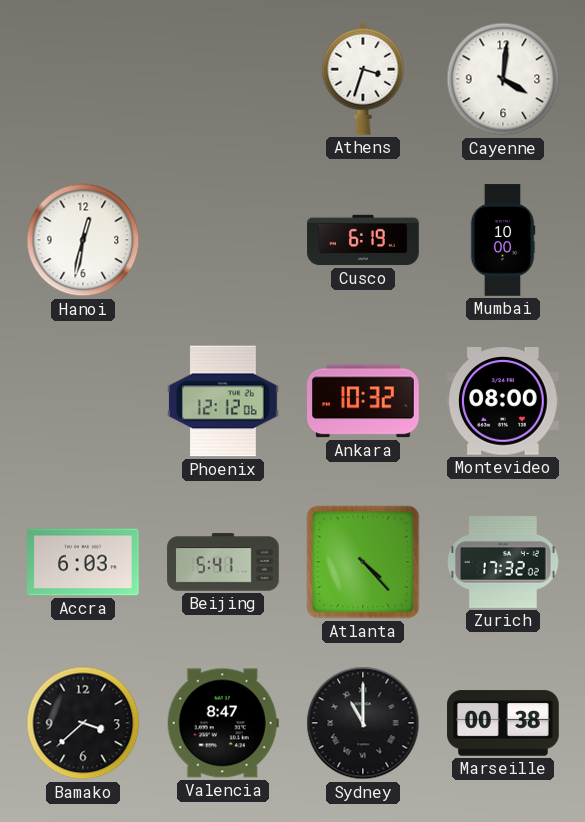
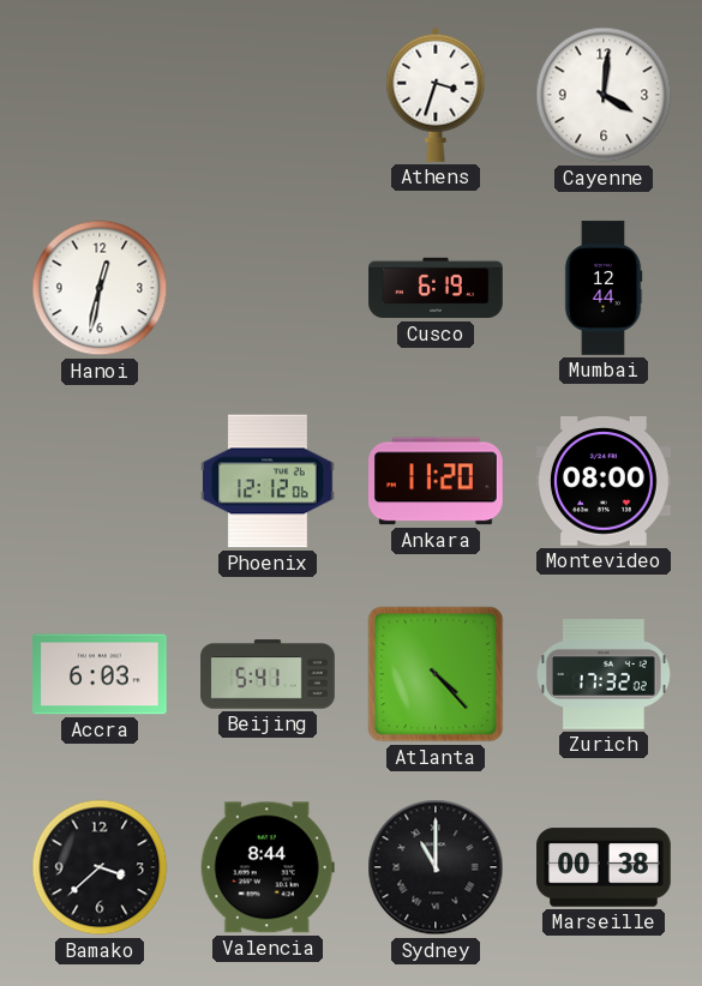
Mumbai: 10:00 -> 12:44
Ankara: 10:32 -> 11:20
Valencia: 8:47 -> 8:44
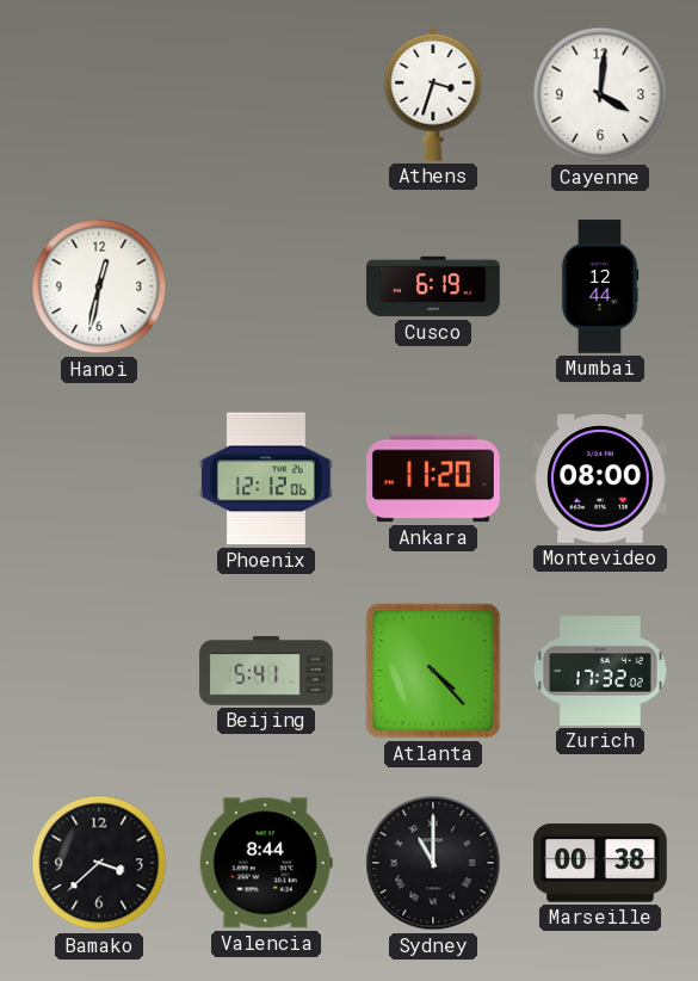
Accra: 6:03 -> none
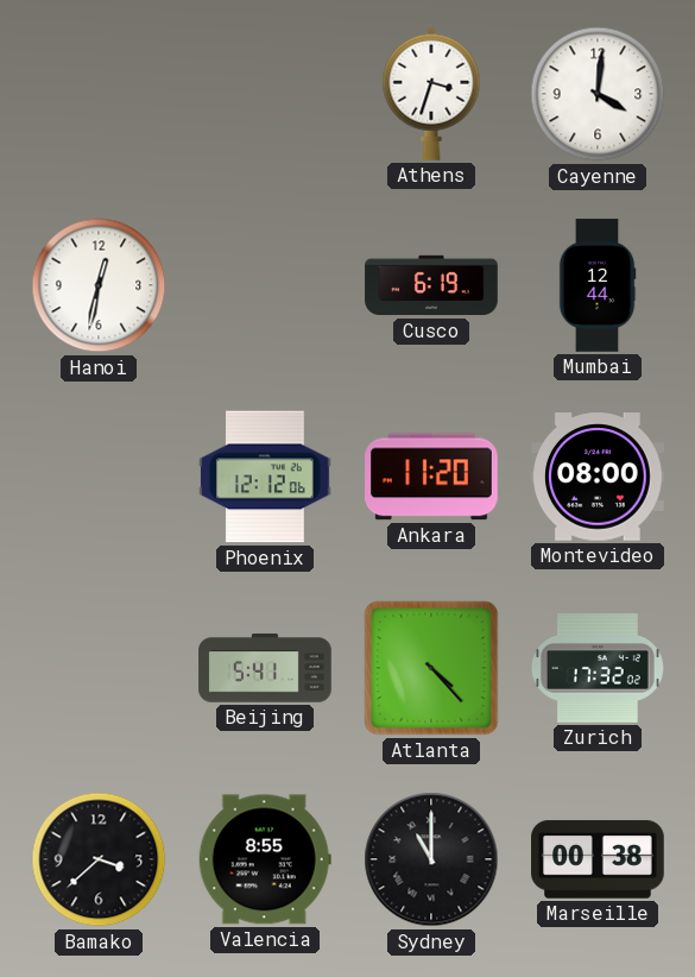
Valencia: 8:44 -> 8:55
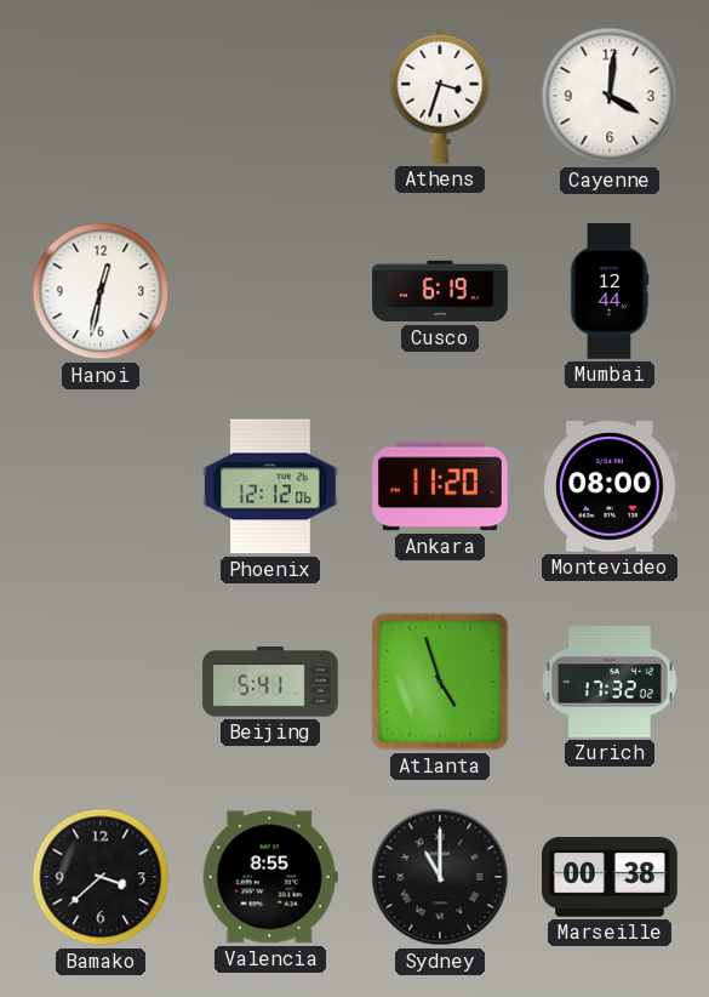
Atlanta: 4:23 -> 4:57
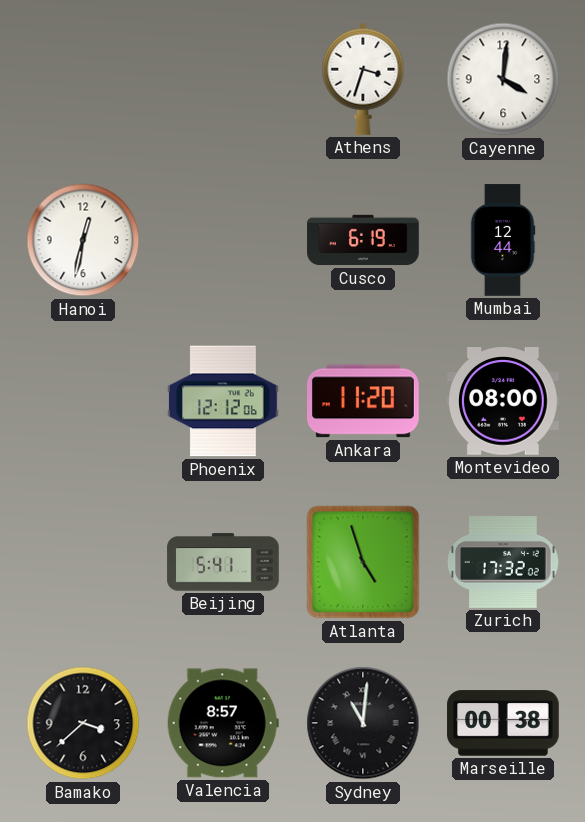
Valencia: 8:55 -> 8:57
Sydney: 11:00 -> 11:01
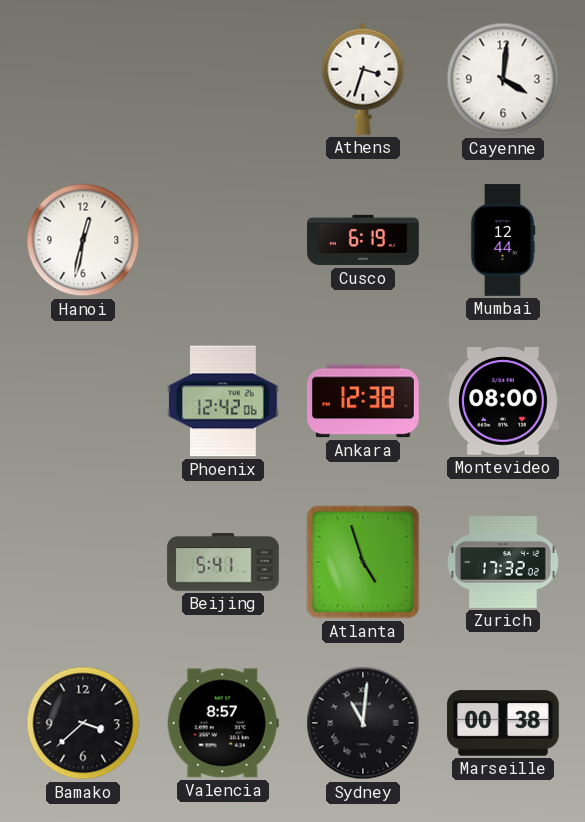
Phoenix: 12:12 -> 12:42
Ankara: 11:20 -> 12:38
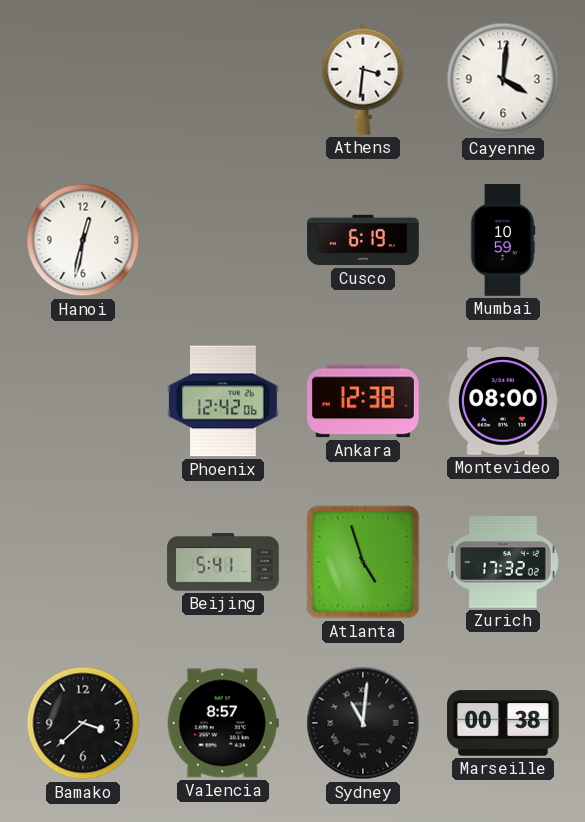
Athens: 3:33 -> 3:31
Mumbai: 12:44 -> 10:59
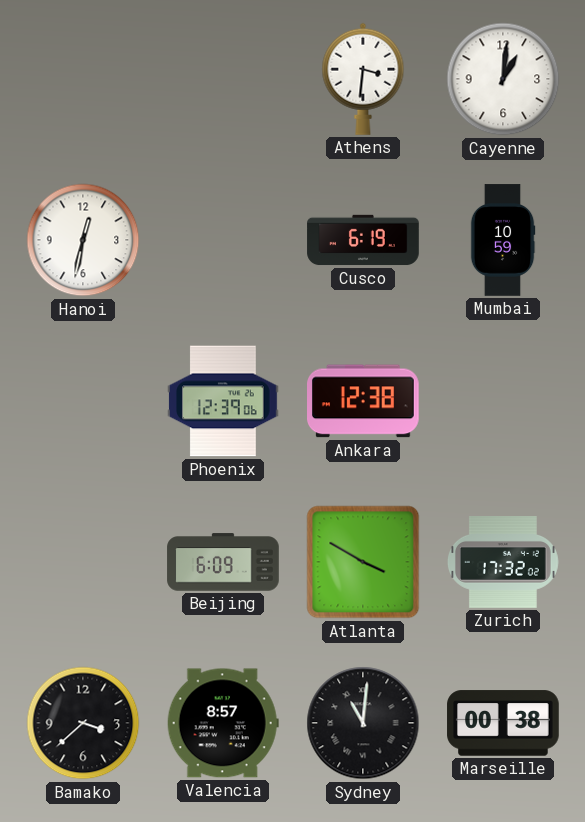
Cayenne: 4:01 -> 1:01
Phoenix: 12:42 -> 12:39
Montevideo: 08:00 -> none
Beijing: 5:41 -> 6:09
Atlanta: 4:57 -> 3:50
